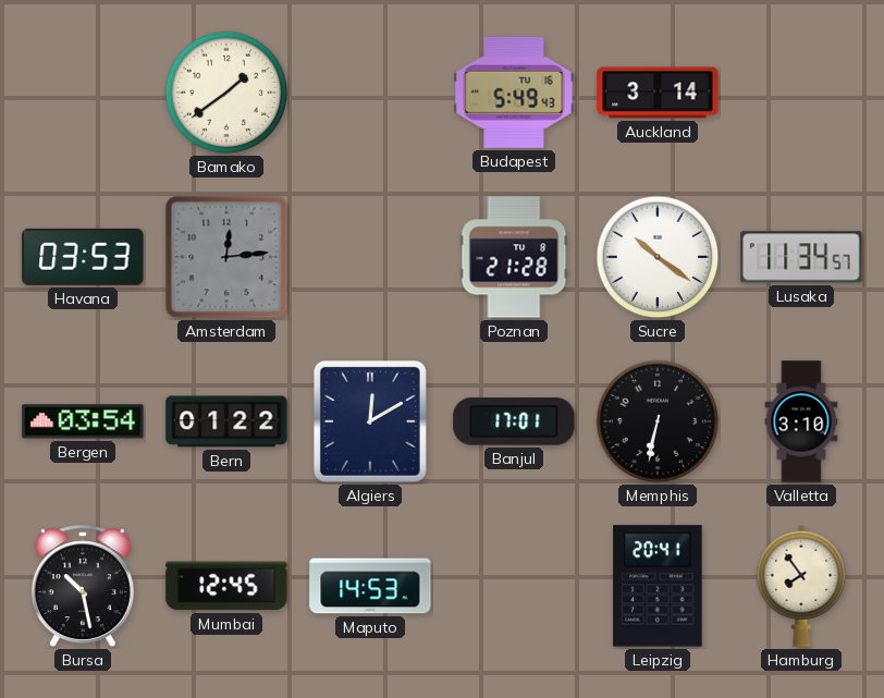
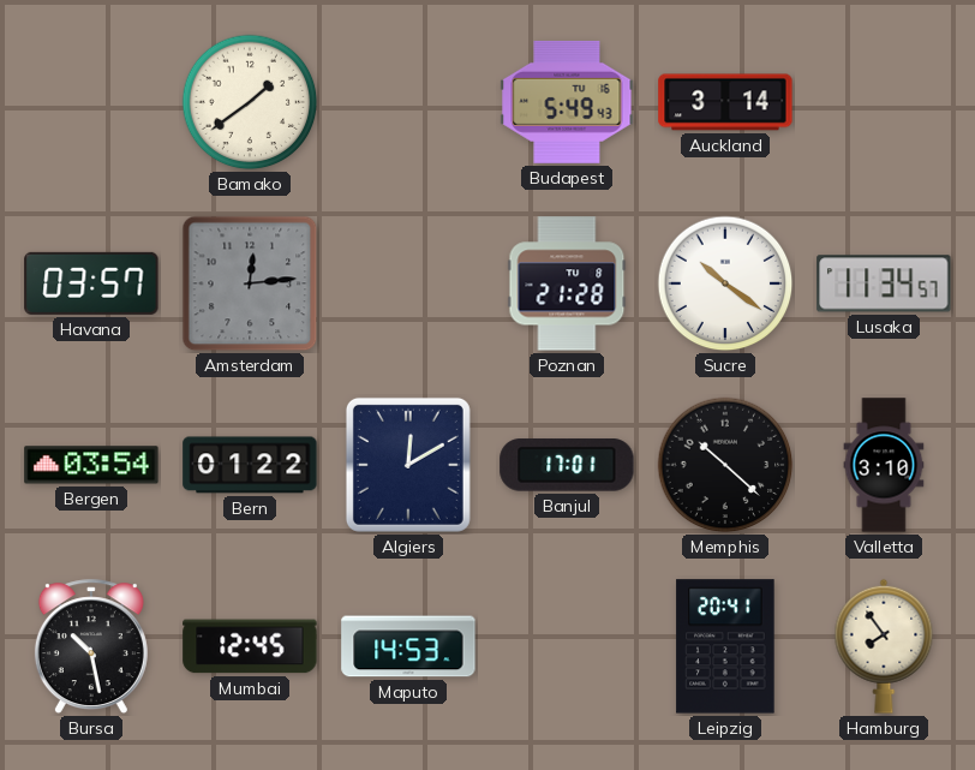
Havana: 03:53 -> 03:57
Memphis: 6:32 -> 10:22
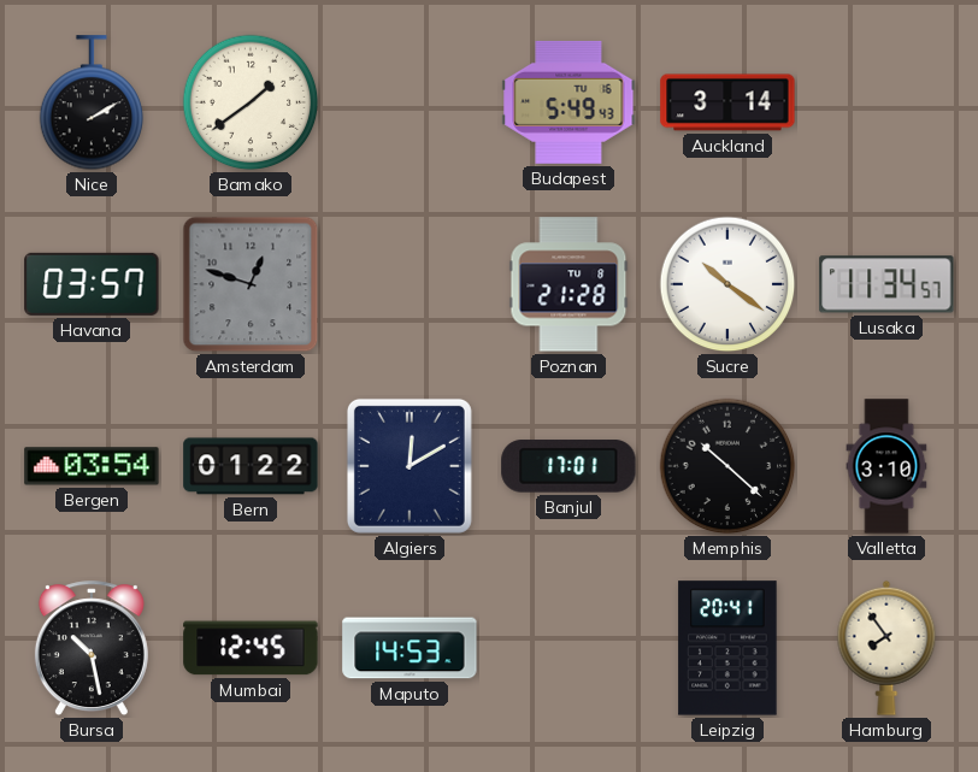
Nice: none -> 2:10
Amsterdam: 12:14 -> 12:48
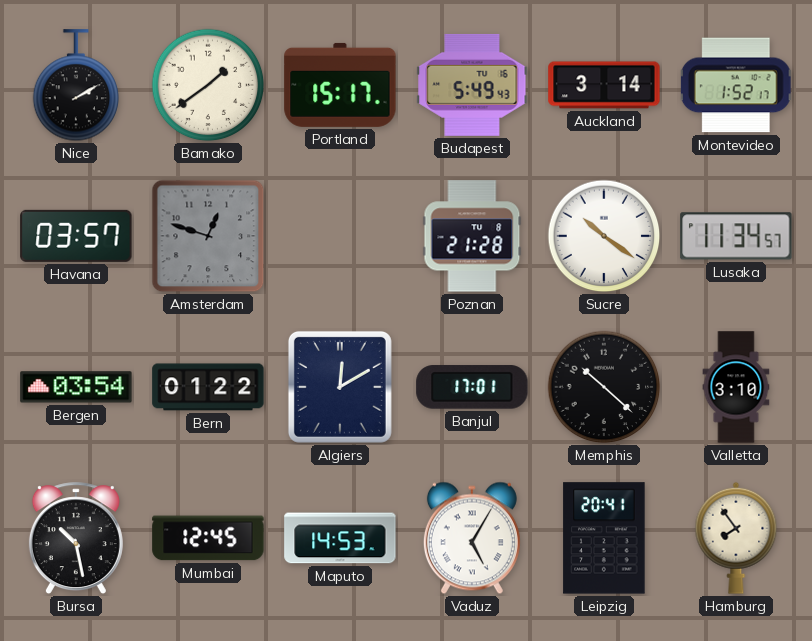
Portland: none -> 15:17
Montevideo: none -> 1:52
Vaduz: none -> 5:05
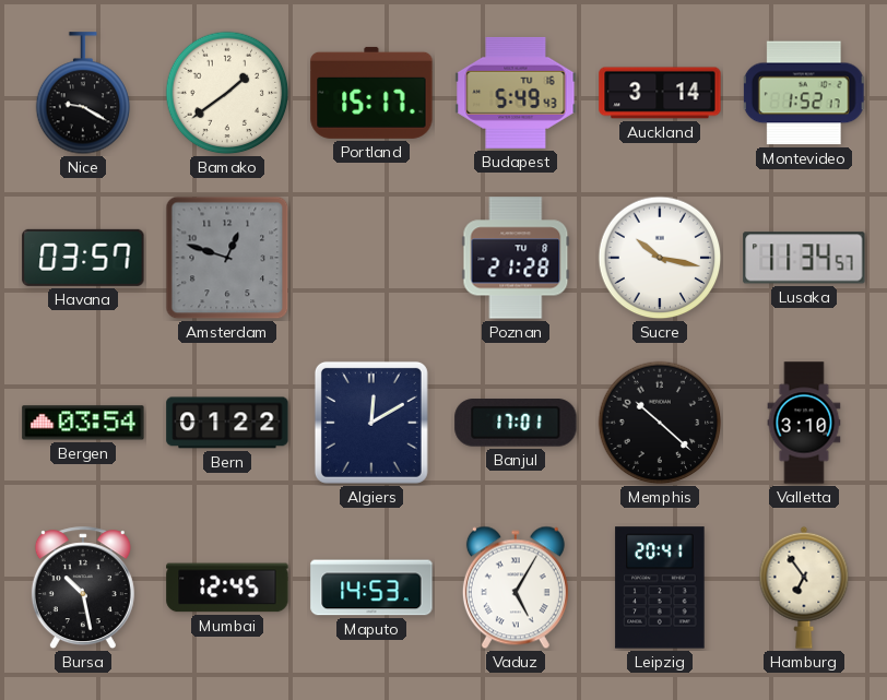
Nice: 2:10 -> 9:20
Sucre: 10:21 -> 10:17
Hamburg: 7:54 -> 6:54
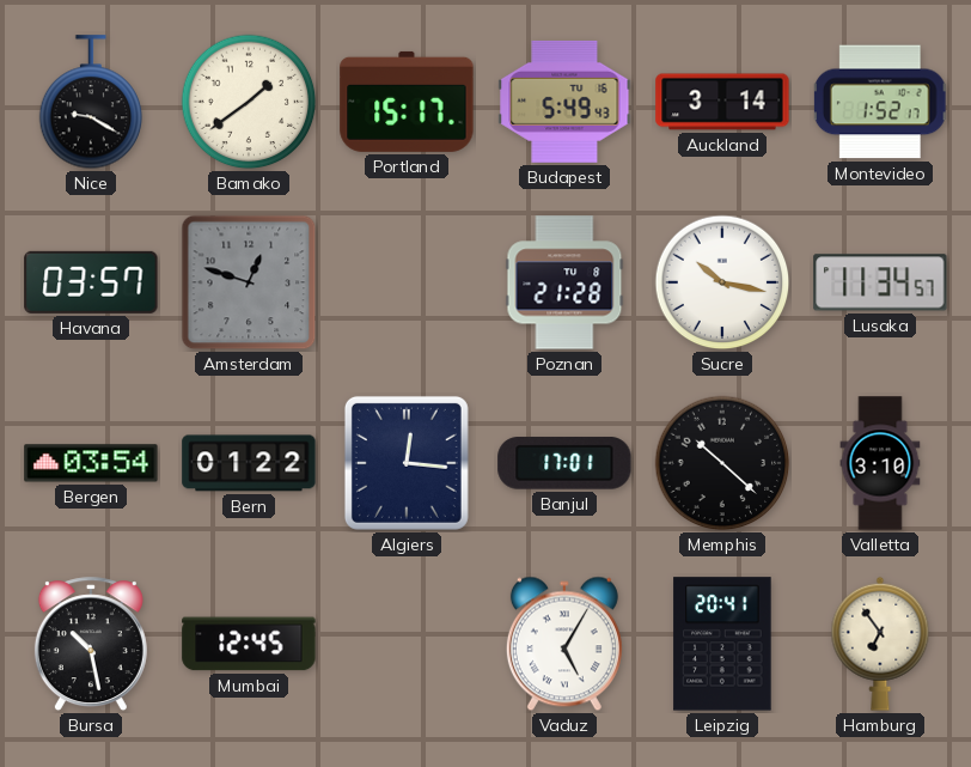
Algiers: 12:10 -> 12:16
Maputo: 14:53 -> none
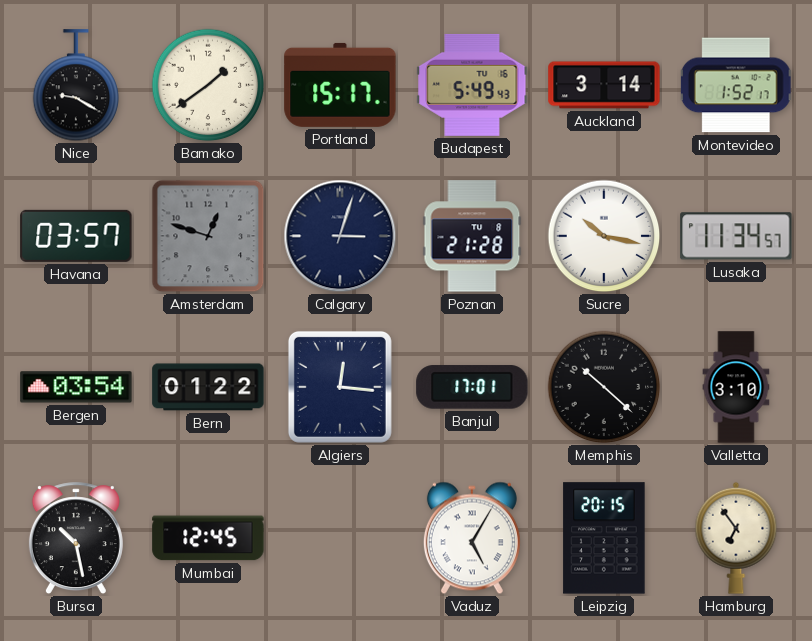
Calgary: none -> 3:03
Leipzig: 20:41 -> 20:15
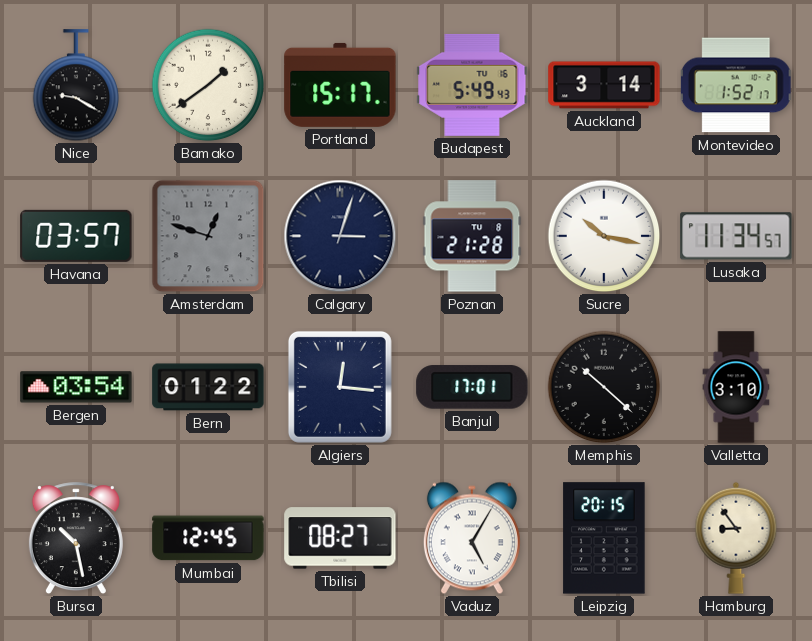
Tbilisi: none -> 08:27
Hamburg: 6:54 -> 8:54
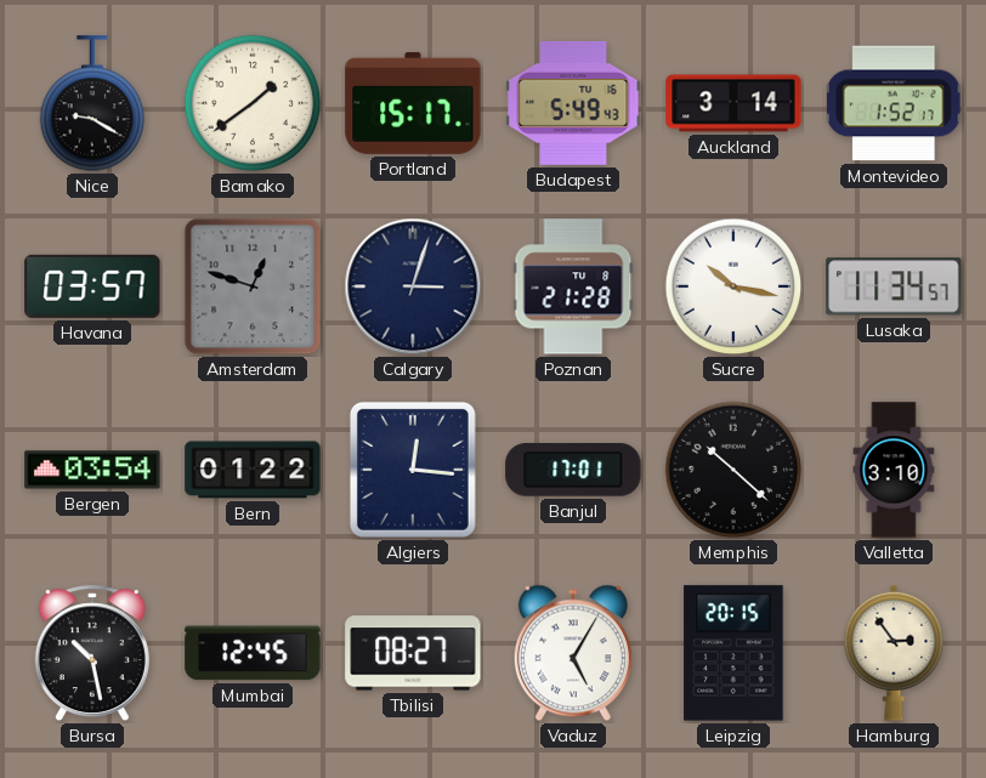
Hamburg: 8:54 -> 2:54
